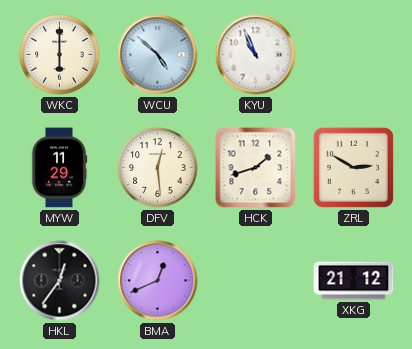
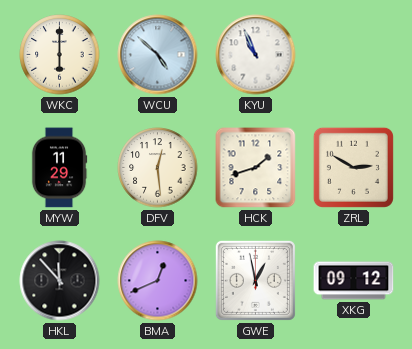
HKL: 12:36 -> 11:53
GWE: none -> 12:58
XKG: 21:12 -> 09:12
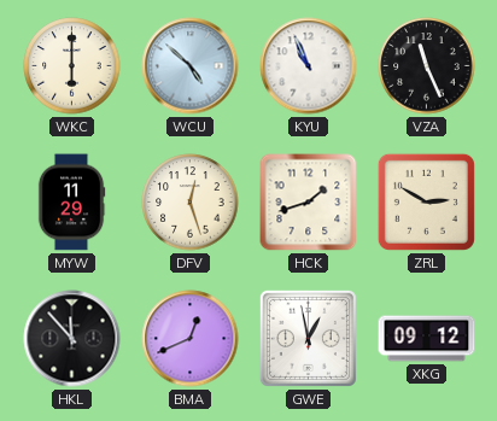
VZA: none -> 11:26
DFV: 12:29 -> 12:27
